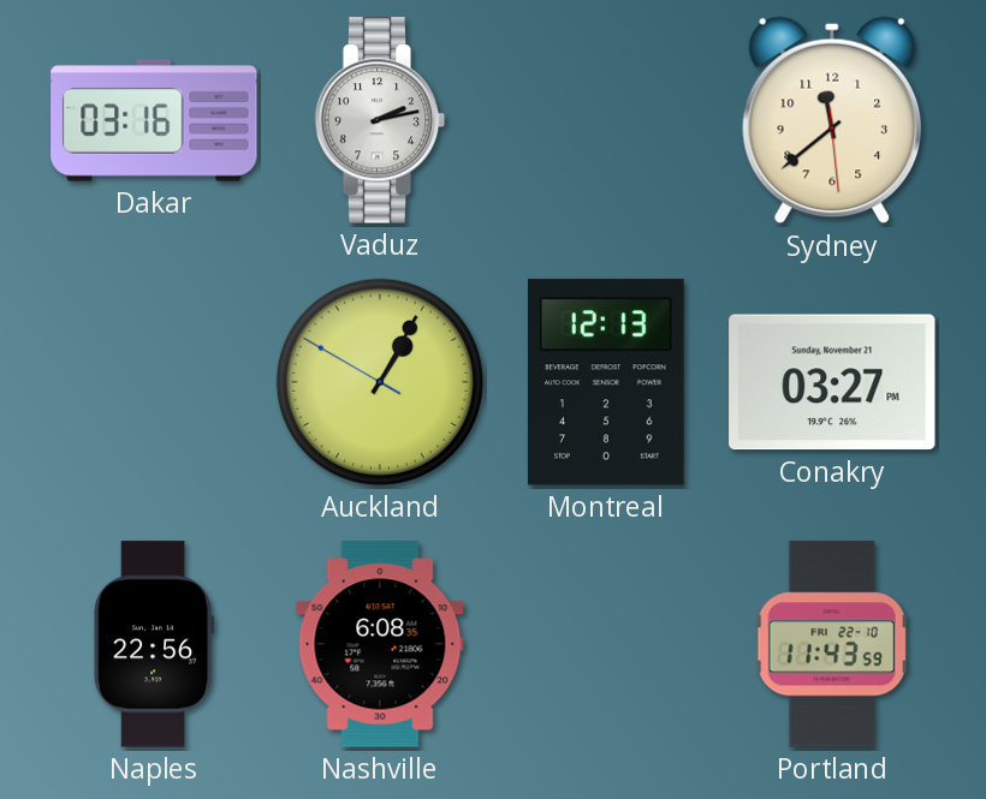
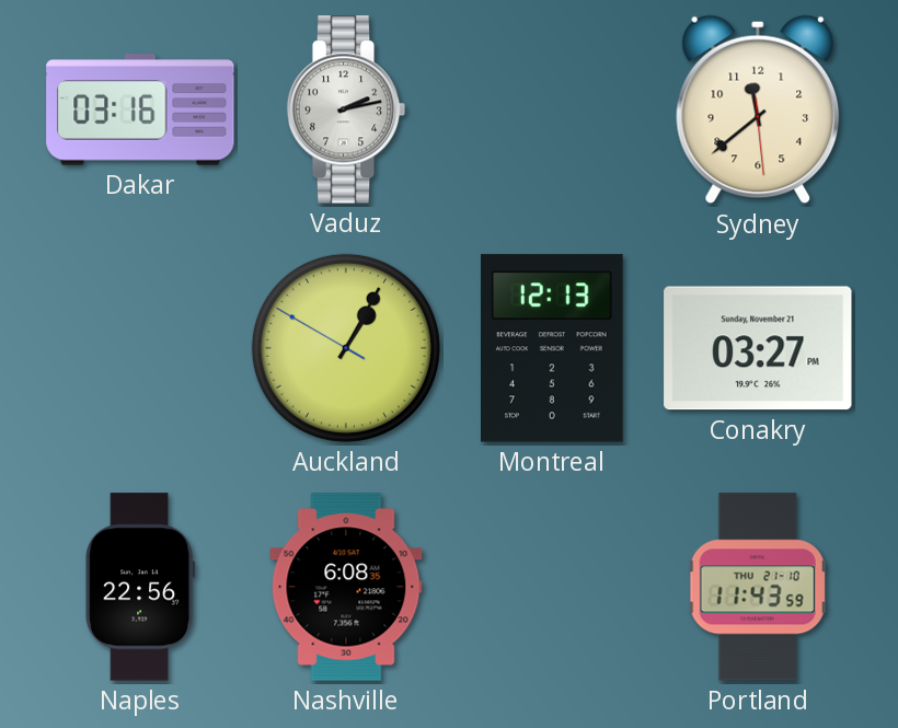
Portland date: FRI 22-10 -> THU 21-10
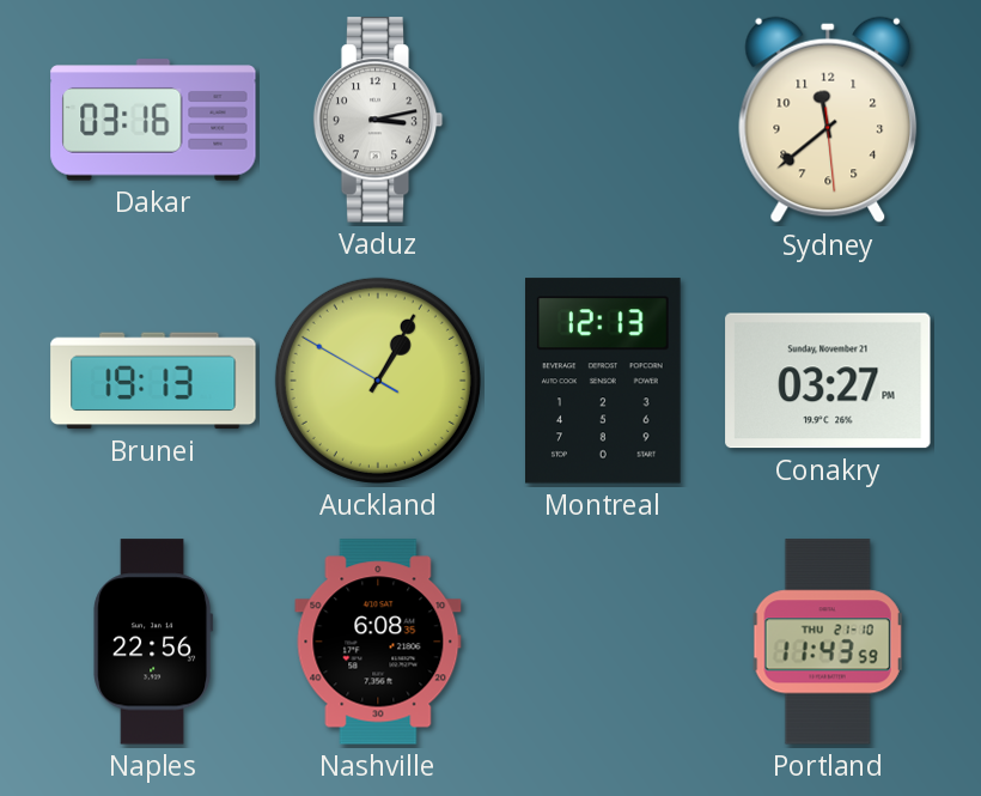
Vaduz: 2:13 -> 3:13
Brunei: none -> 19:13
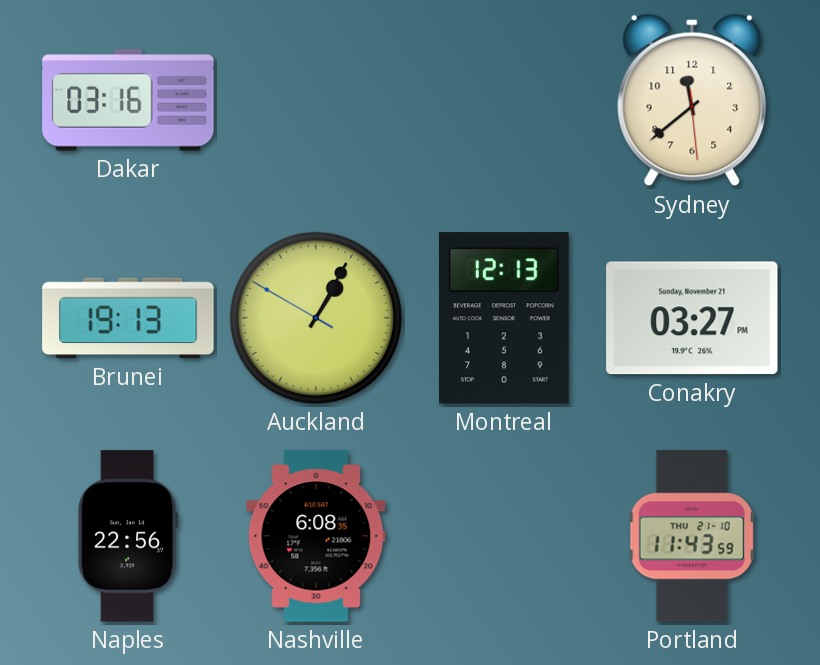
Vaduz: 3:13 -> none
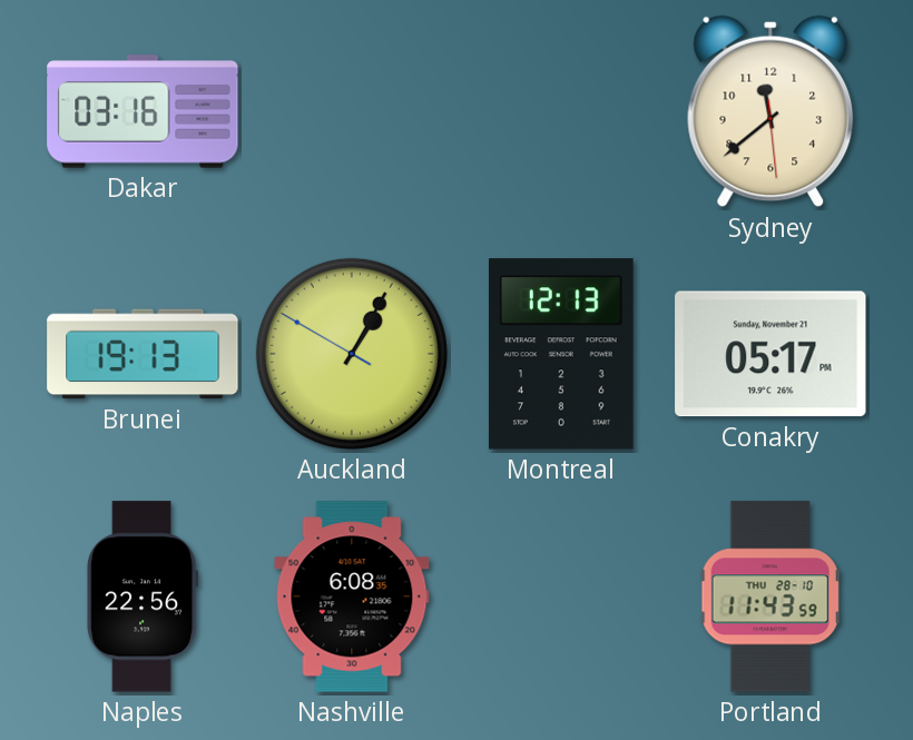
Conakry: 03:27 -> 05:17
Portland date: THU 21-10 -> THU 28-10
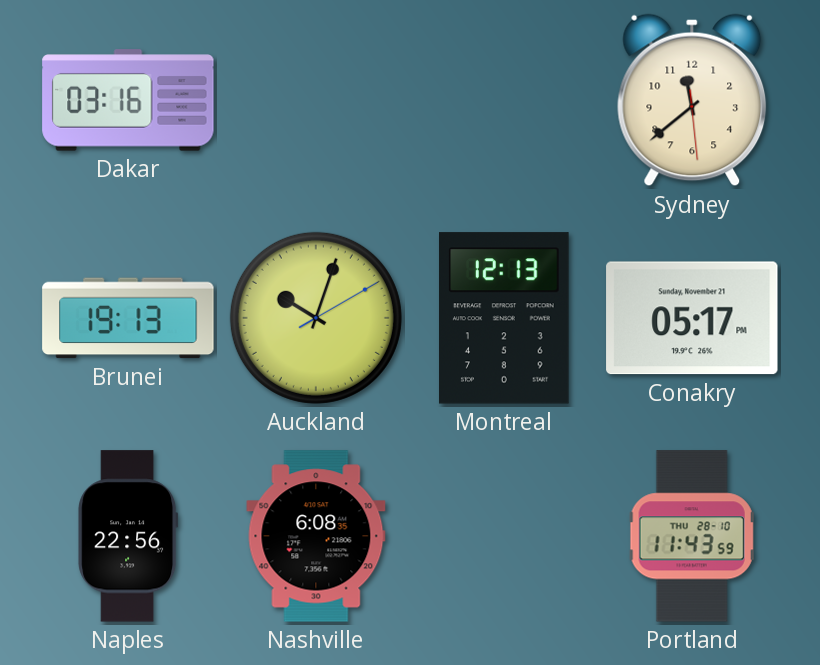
Auckland: 1:04 -> 10:03
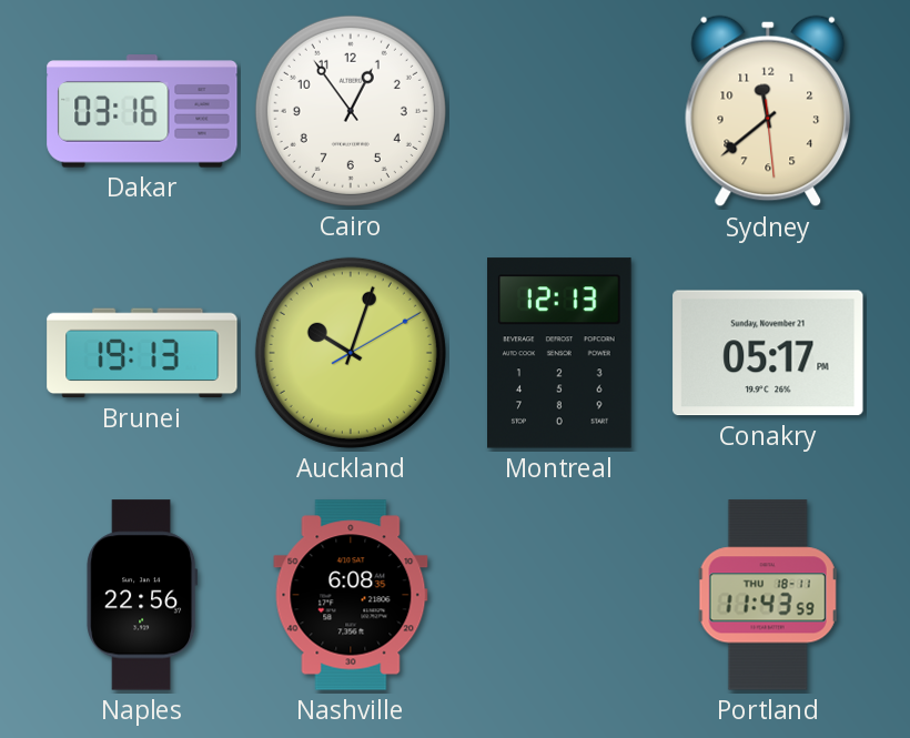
Cairo: none -> 12:54
Portland date: THU 28-10 -> THU 18-11
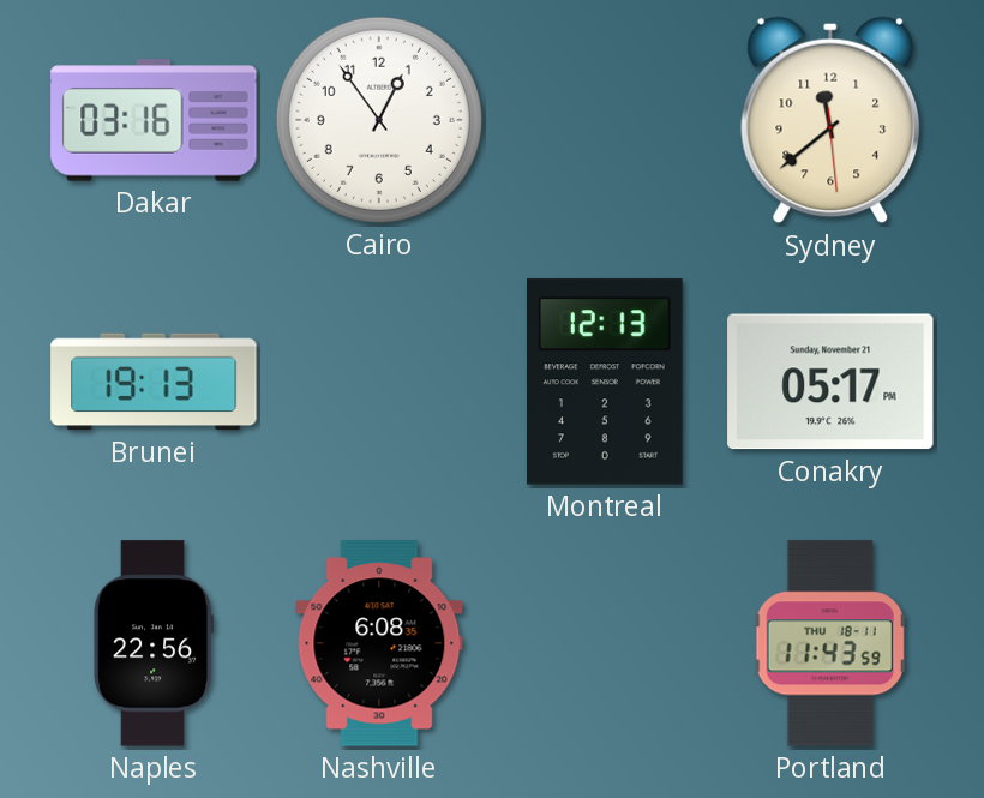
Auckland: 10:03 -> none
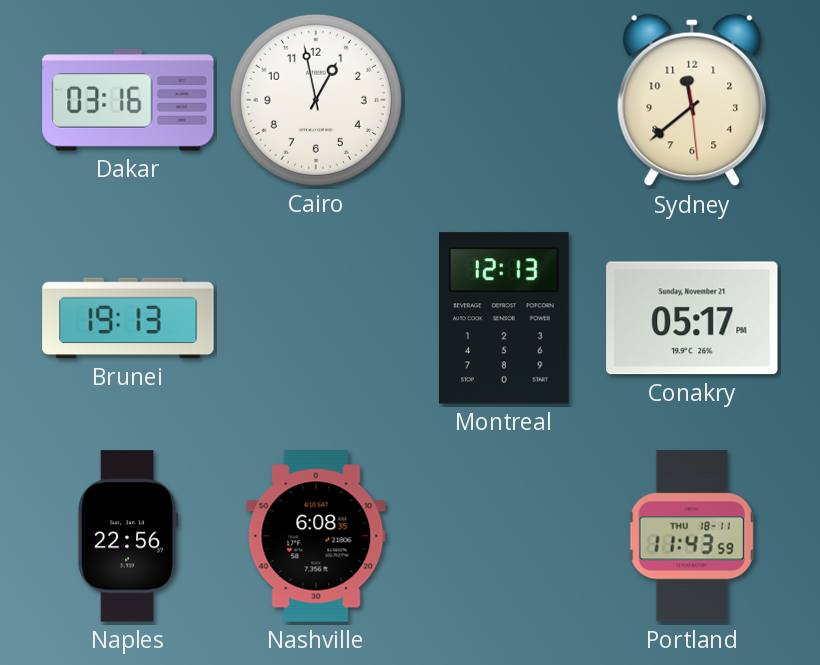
Cairo: 12:54 -> 12:58
